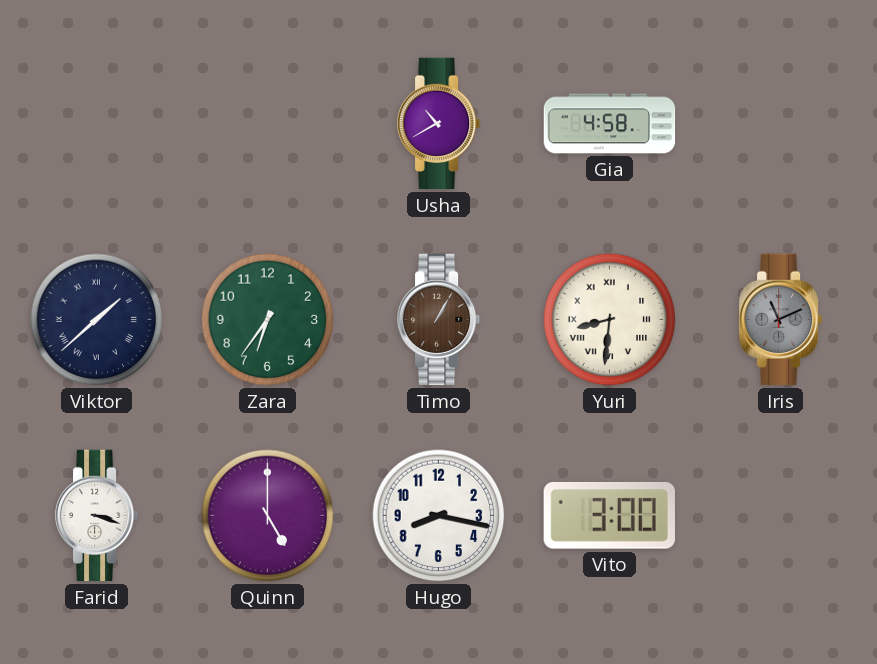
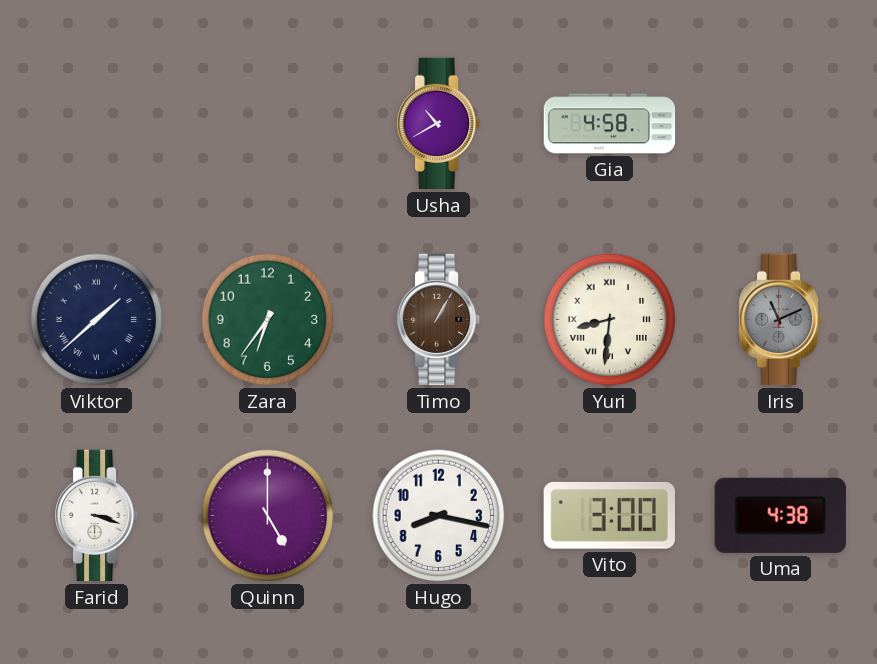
Uma: none -> 4:38
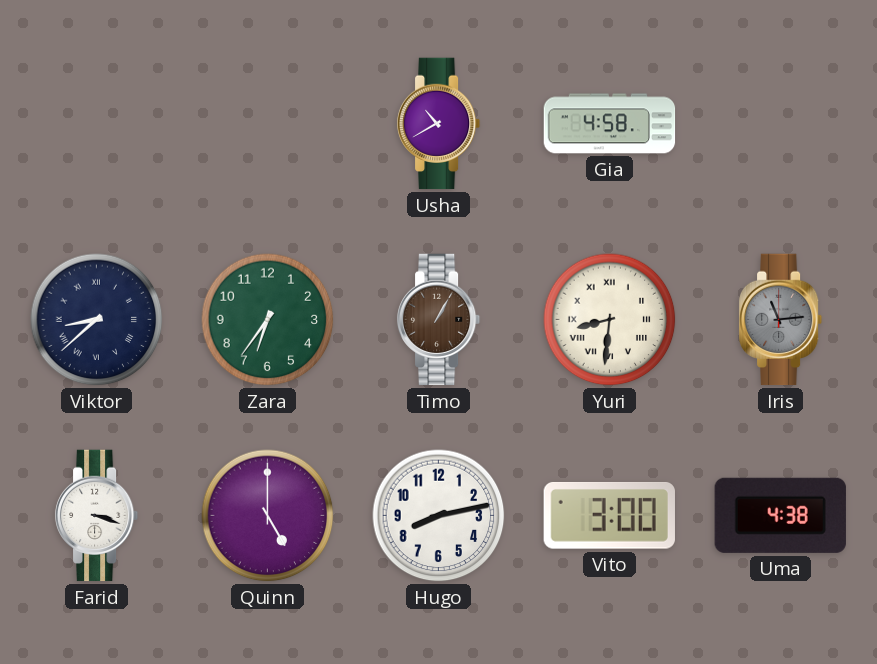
Viktor: 1:38 -> 8:38
Iris: 11:11 -> 11:14
Hugo: 8:17 -> 8:13
